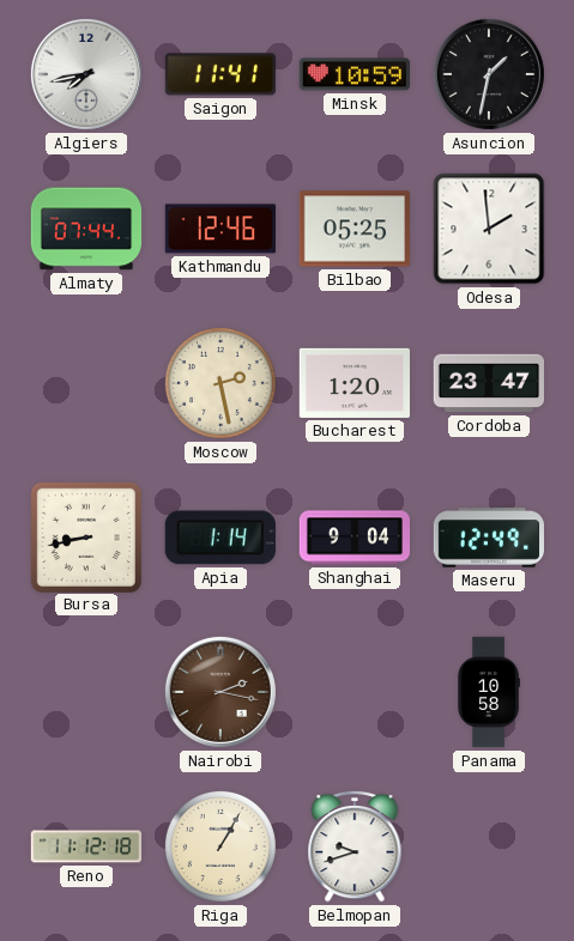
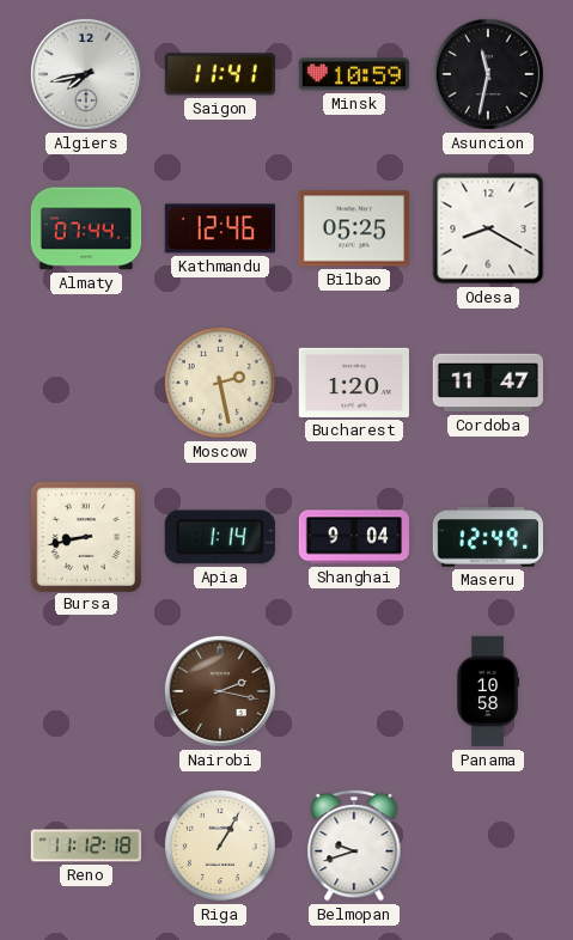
Asuncion: 1:32 -> 11:32
Odesa: 1:59 -> 8:20
Cordoba: 23:47 -> 11:47
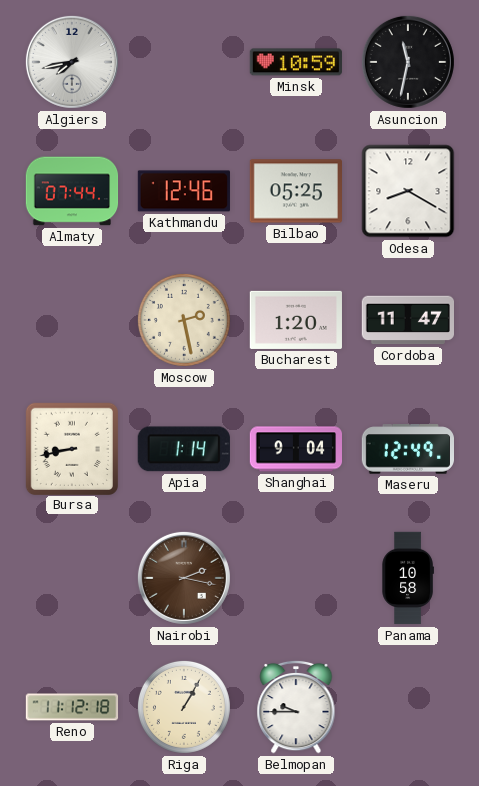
Saigon: 11:41 -> none
Belmopan: 9:42 -> 9:45
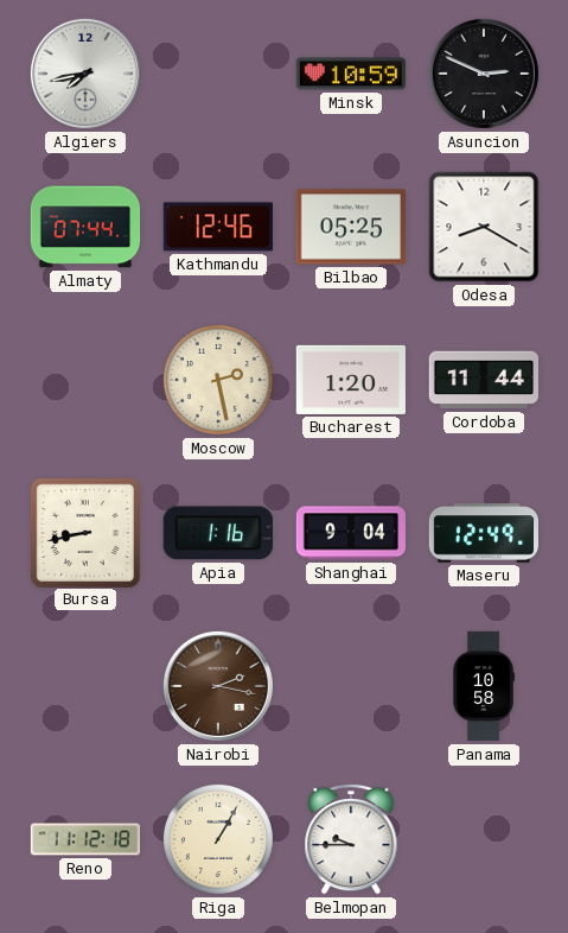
Asuncion: 11:32 -> 2:49
Cordoba: 11:47 -> 11:44
Apia: 1:14 -> 1:16
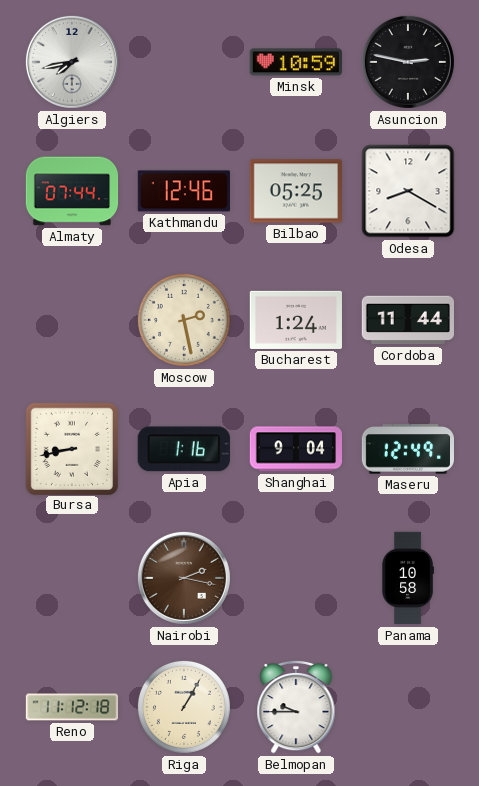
Asuncion: 2:49 -> 2:47
Bucharest: 1:20 -> 1:24
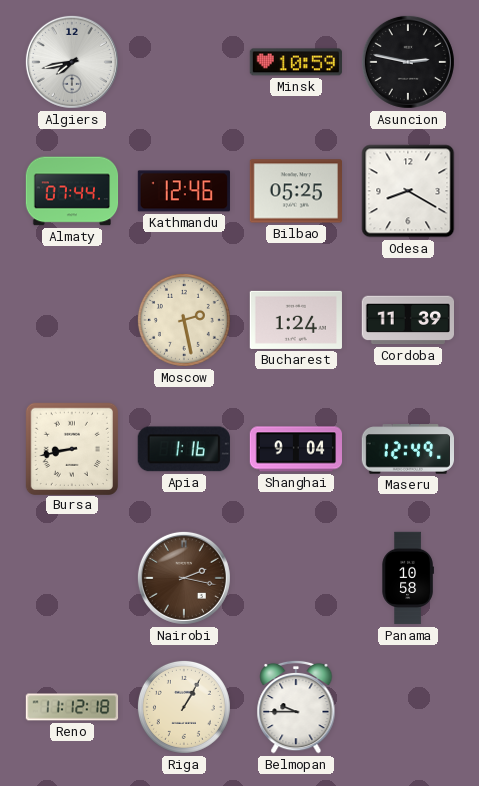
Cordoba: 11:44 -> 11:39
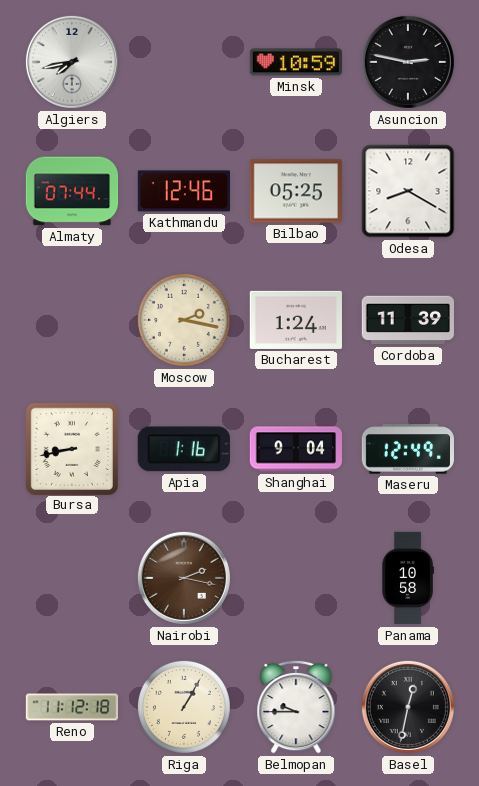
Moscow: 2:28 -> 2:17
Basel: none -> 12:32
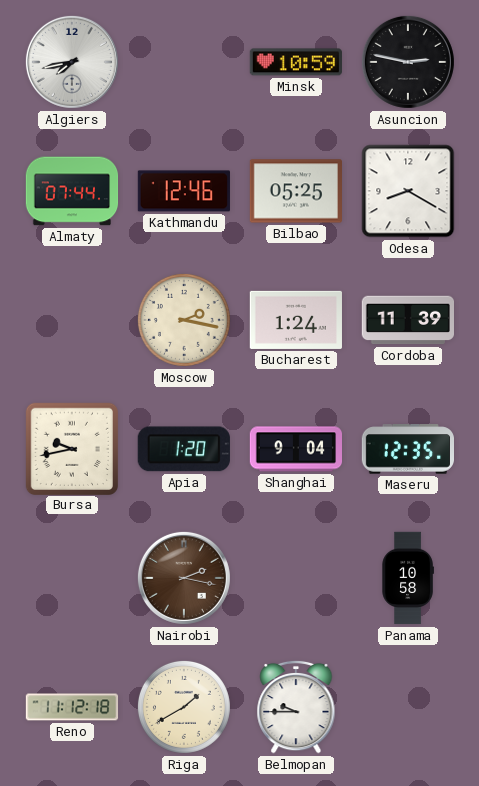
Bursa: 8:43 -> 9:43
Apia: 1:16 -> 1:20
Maseru: 12:49 -> 12:35
Riga: 1:05 -> 1:40
Basel: 12:32 -> none
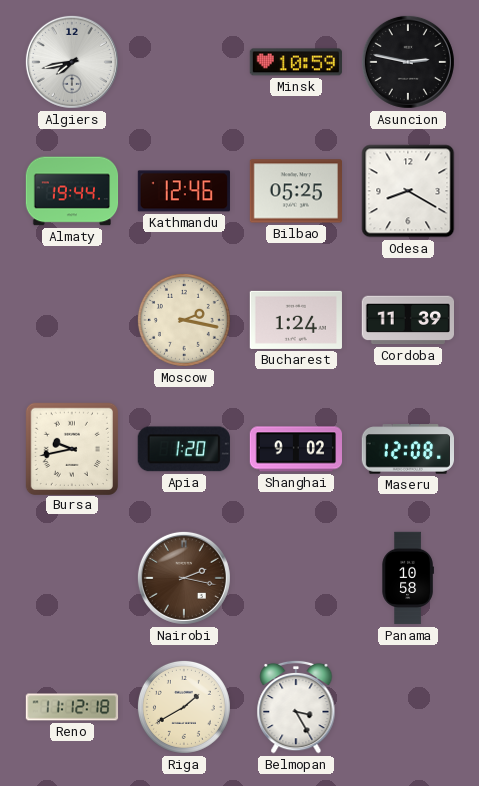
Almaty: 07:44 -> 19:44
Shanghai: 9:04 -> 9:02
Maseru: 12:35 -> 12:08
Belmopan: 9:45 -> 3:25
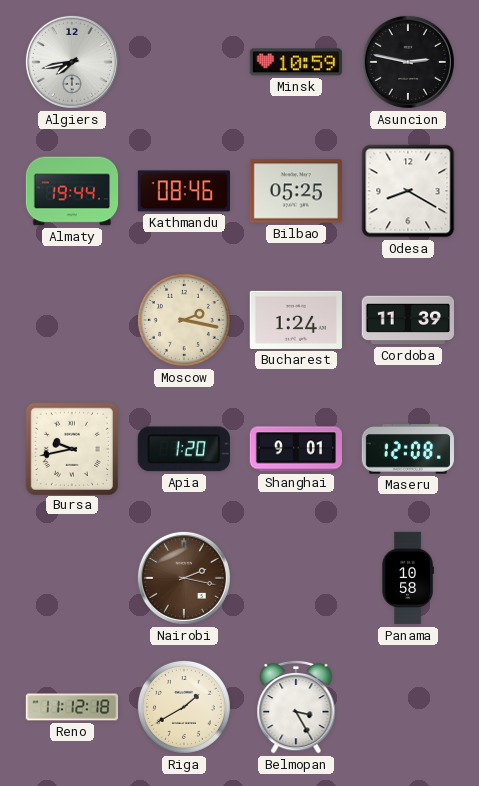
Kathmandu: 12:46 -> 08:46
Shanghai: 9:02 -> 9:01
